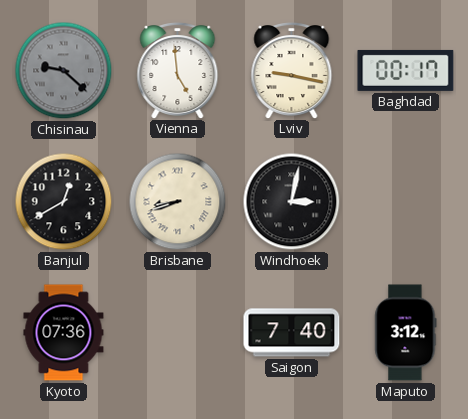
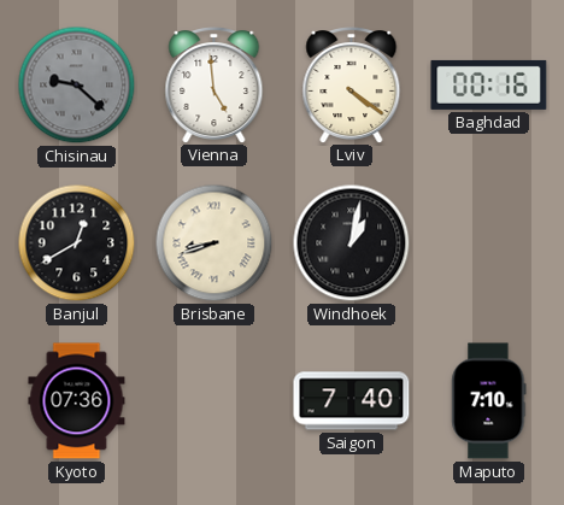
Lviv: 9:17 -> 4:21
Baghdad: 00:17 -> 00:16
Windhoek: 3:02 -> 1:02
Maputo: 3:12 -> 7:10
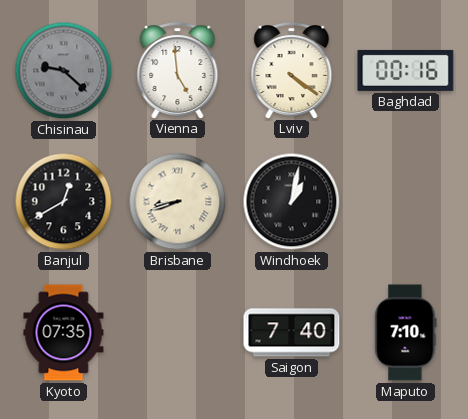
Kyoto: 07:36 -> 07:35
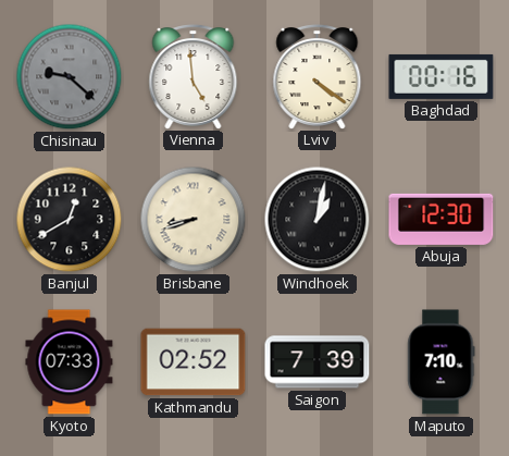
Abuja: none -> 12:30
Kyoto: 07:35 -> 07:33
Kathmandu: none -> 02:52
Saigon: 7:40 -> 7:39
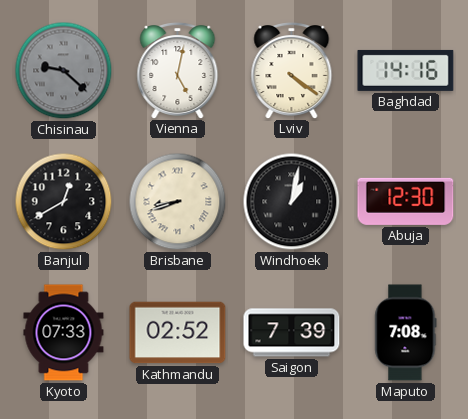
Vienna: 4:59 -> 5:02
Baghdad: 00:16 -> 14:16
Maputo: 7:10 -> 7:08
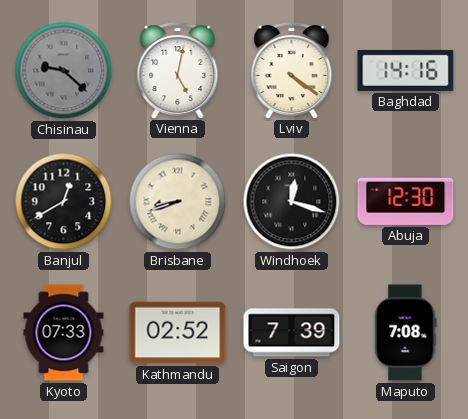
Windhoek: 1:02 -> 12:18
